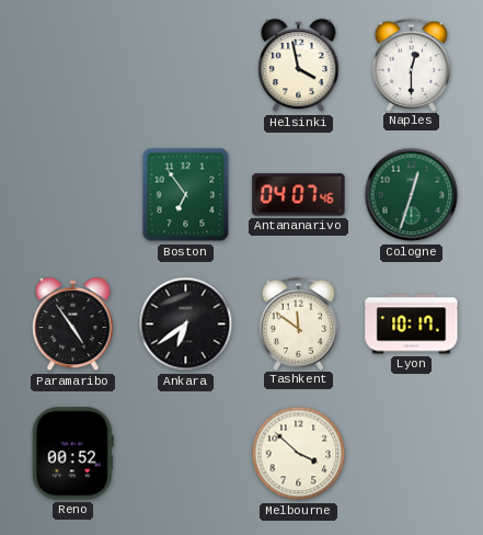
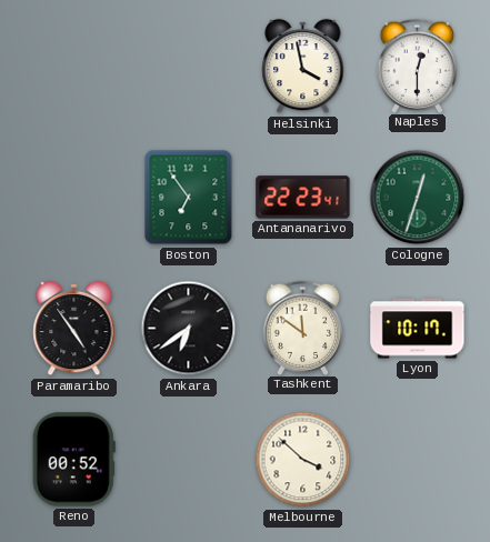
Antananarivo: 04:07 -> 22:23
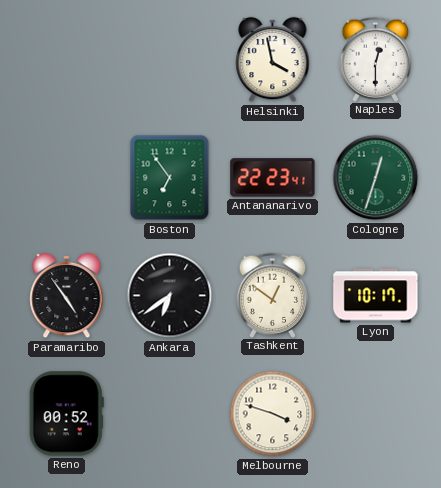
Tashkent: 11:51 -> 12:51
Melbourne: 3:52 -> 3:48
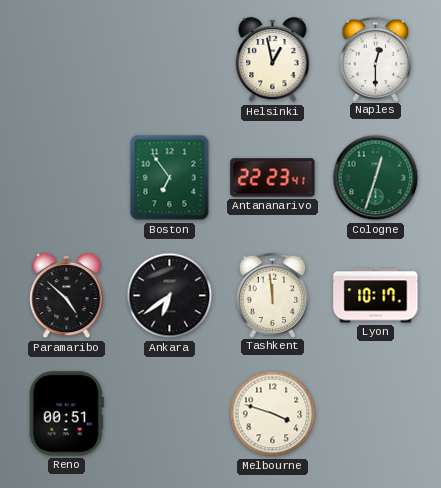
Helsinki: 3:58 -> 12:58
Paramaribo: 4:54 -> 4:52
Tashkent: 12:51 -> 11:59
Reno: 00:52 -> 00:51
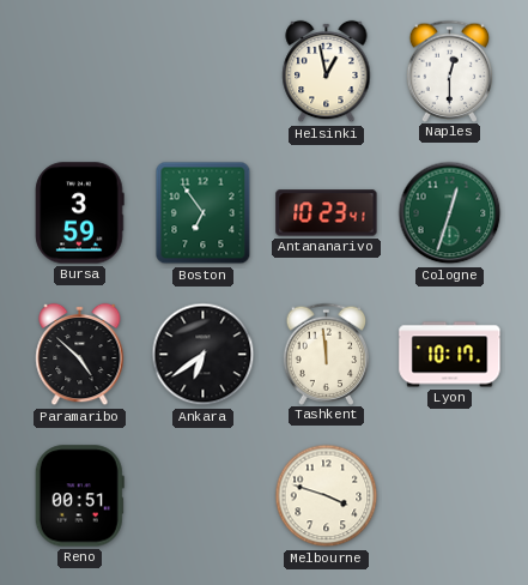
Bursa: none -> 3:59
Antananarivo: 22:23 -> 10:23
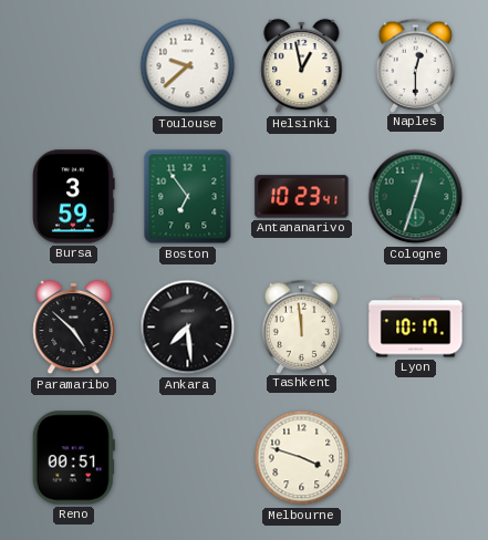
Toulouse: none -> 9:38
Ankara: 6:39 -> 7:29
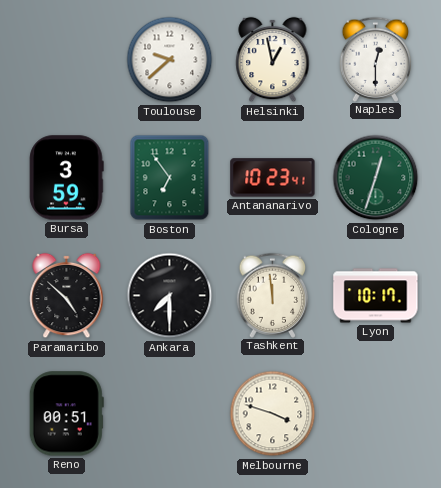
Ankara: 7:29 -> 7:30
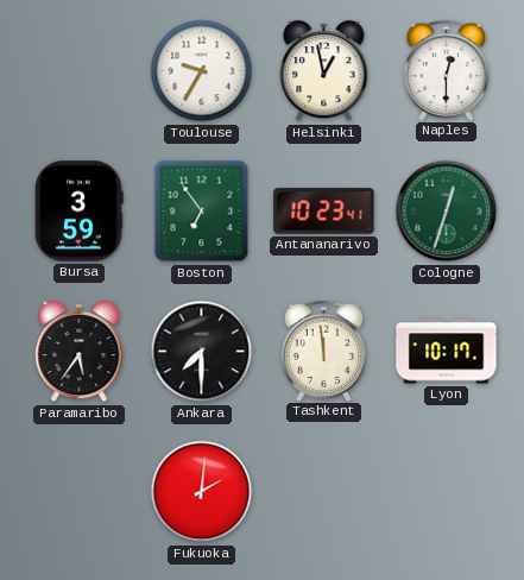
Toulouse: 9:38 -> 9:35
Paramaribo: 4:52 -> 5:36
Reno: 00:51 -> none
Fukuoka: none -> 2:01
Melbourne: 3:48 -> none
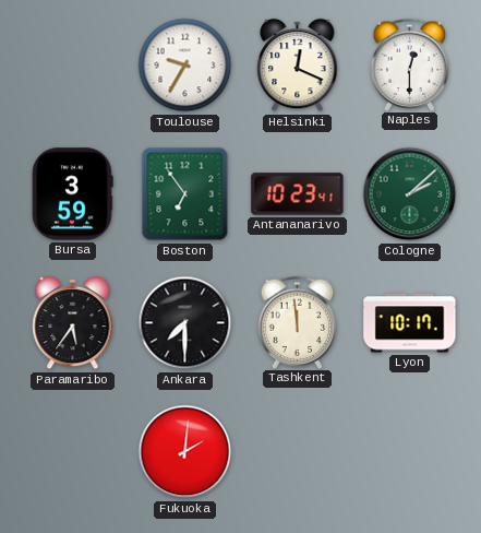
Helsinki: 12:58 -> 12:19
Cologne: 12:33 -> 2:08
